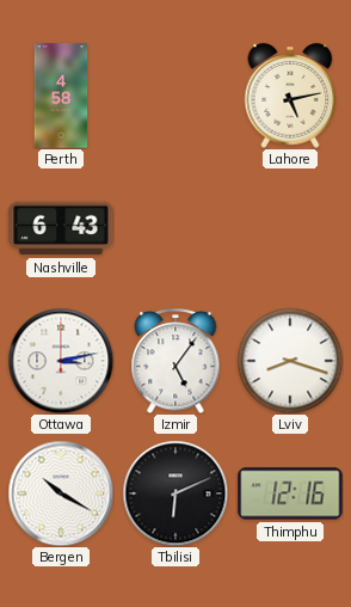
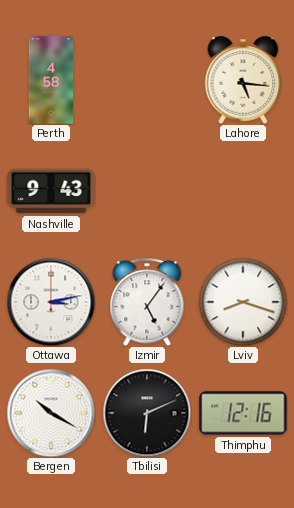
Lahore: 5:13 -> 5:16
Nashville: 6:43 -> 9:43
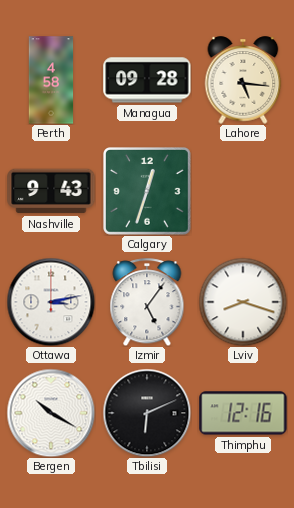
Managua: none -> 09:28
Calgary: none -> 12:33
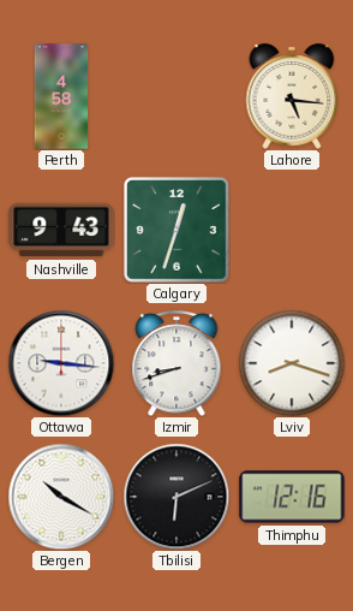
Managua: 09:28 -> none
Ottawa: 3:13 -> 9:16
Izmir: 5:06 -> 8:42
